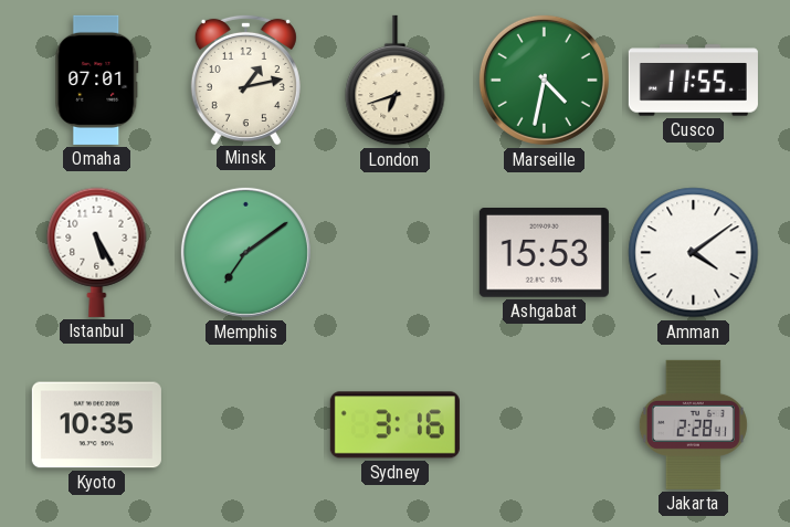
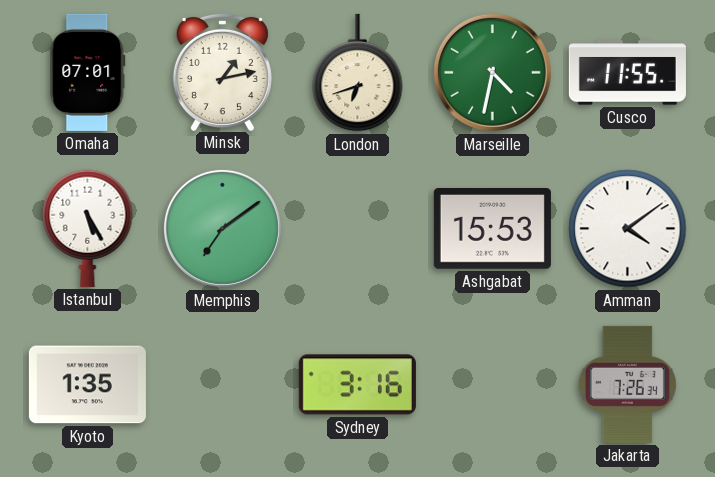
Kyoto: 10:35 -> 1:35
Jakarta: 2:28 -> 7:26
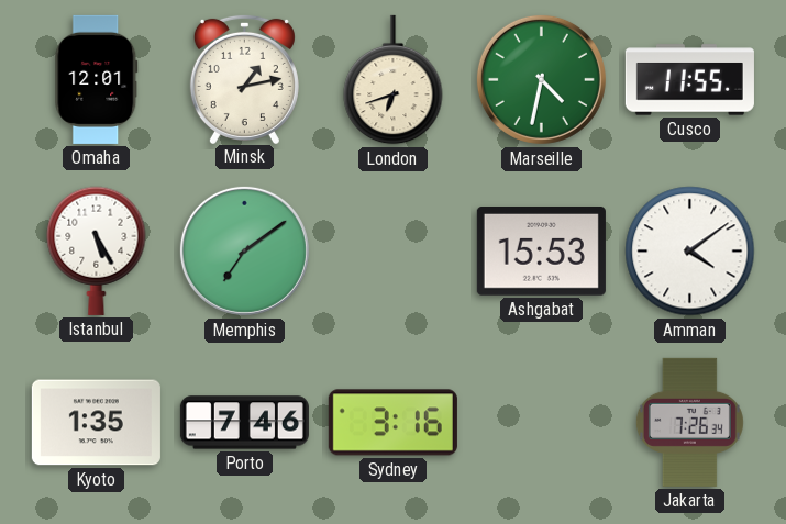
Omaha: 07:01 -> 12:01
Porto: none -> 7:46
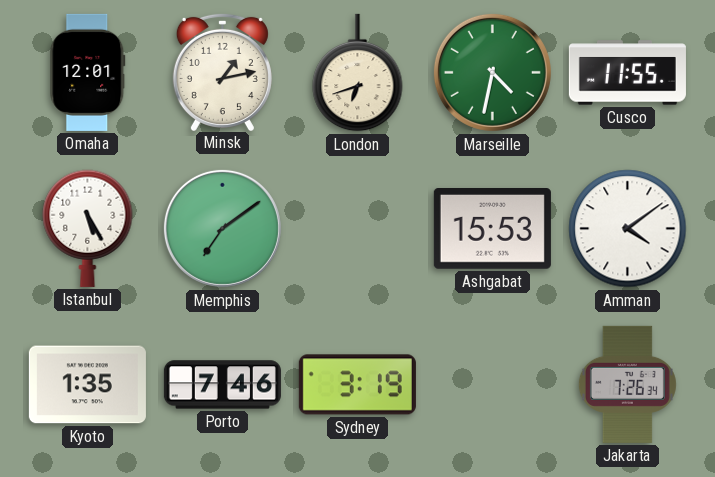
Sydney: 3:16 -> 3:19
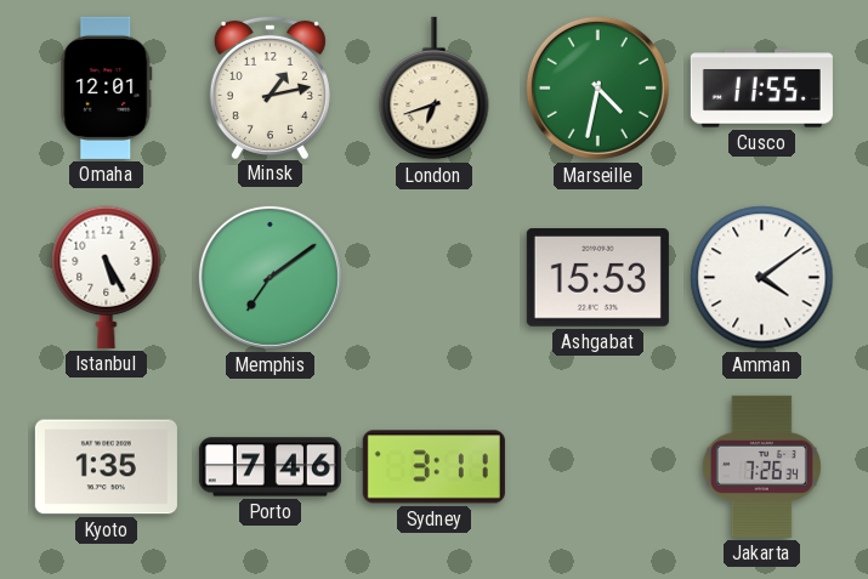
Sydney: 3:19 -> 3:11
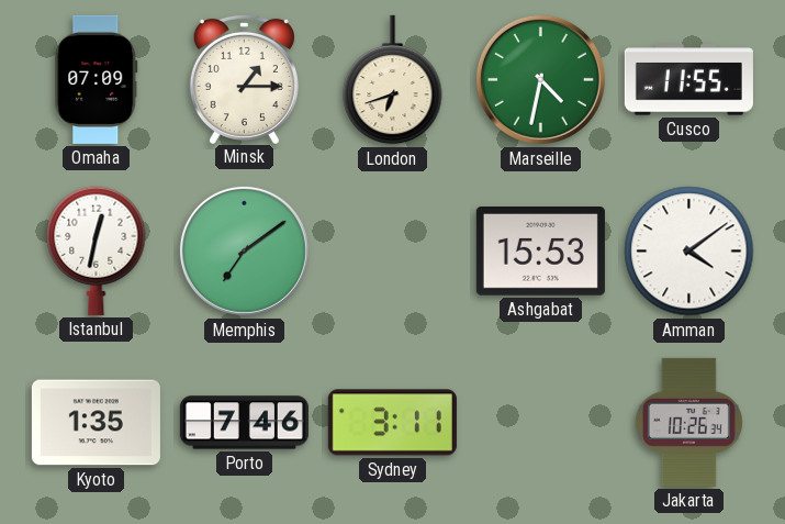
Omaha: 12:01 -> 07:09
Minsk: 1:13 -> 1:15
Istanbul: 5:25 -> 12:32
Jakarta: 7:26 -> 10:26
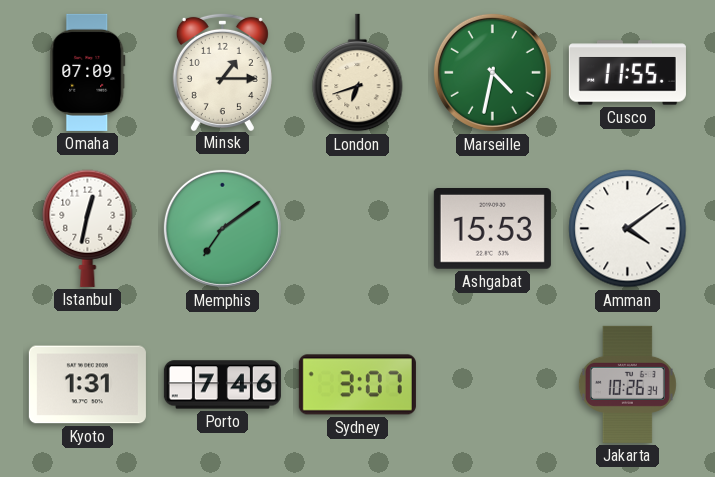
Kyoto: 1:35 -> 1:31
Sydney: 3:11 -> 3:07
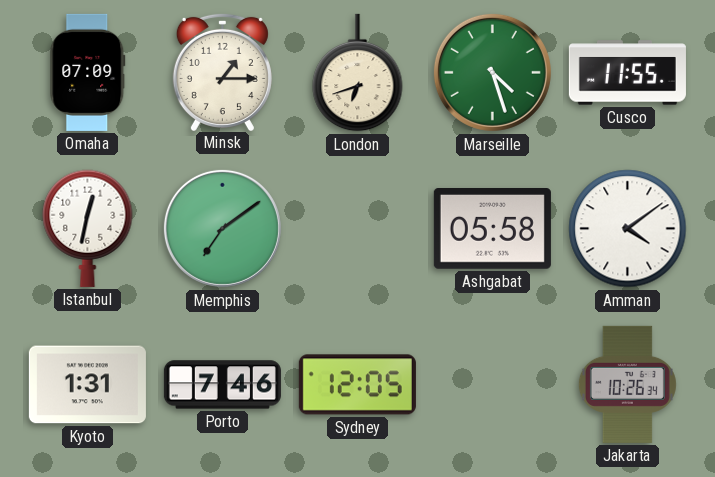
Marseille: 4:32 -> 4:27
Ashgabat: 15:53 -> 05:58
Sydney: 3:07 -> 12:05
